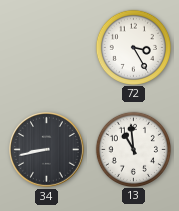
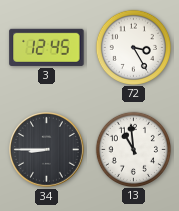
3: none -> 12:45
34: 8:43 -> 8:45
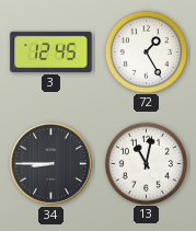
72: 3:25 -> 1:25
13: 10:59 -> 11:02
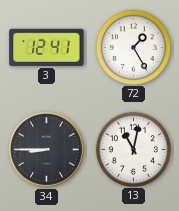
3: 12:45 -> 12:41
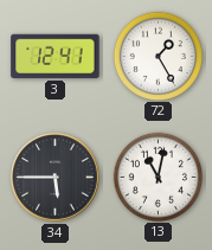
34: 8:45 -> 5:45
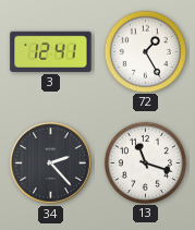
34: 5:45 -> 2:23
13: 11:02 -> 11:18
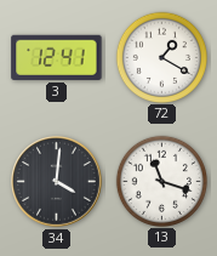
72: 1:25 -> 1:20
34: 2:23 -> 4:01
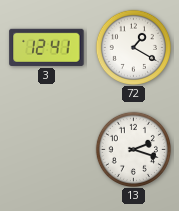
34: 4:01 -> none
13: 11:18 -> 2:18
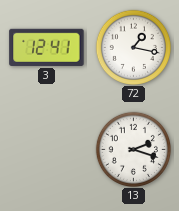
72: 1:20 -> 1:17
